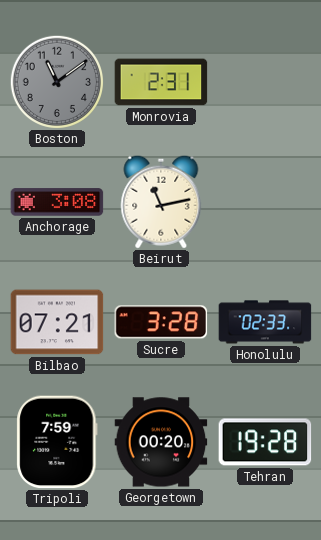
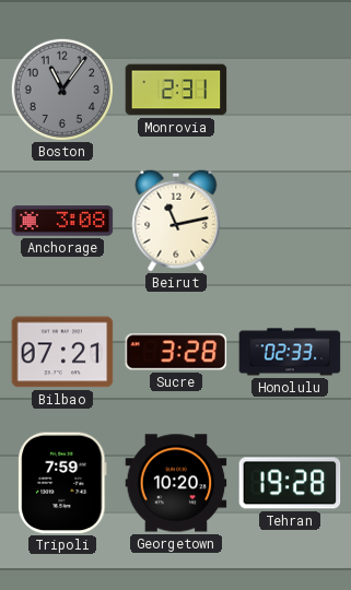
Boston: 11:09 -> 11:06
Georgetown: 00:20 -> 10:20
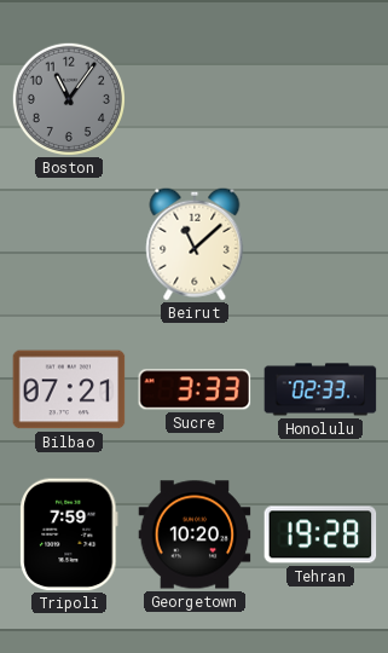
Monrovia: 2:31 -> none
Anchorage: 3:08 -> none
Beirut: 11:13 -> 11:08
Sucre: 3:28 -> 3:33
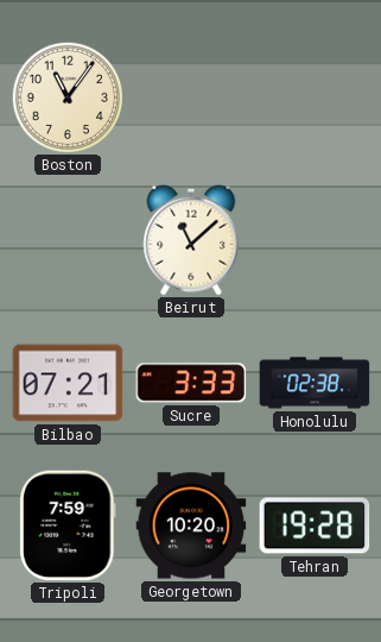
Boston dial: grey -> cream
Honolulu: 02:33 -> 02:38
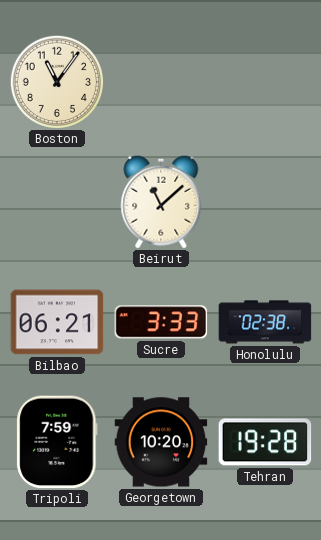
Bilbao: 07:21 -> 06:21
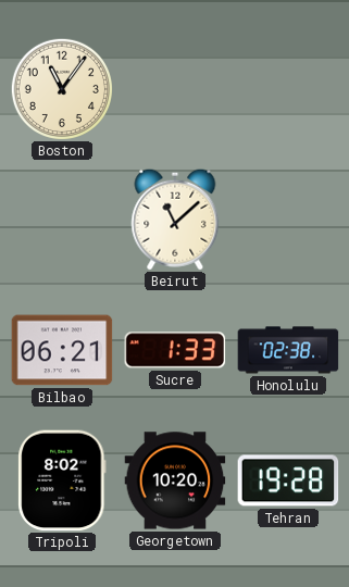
Sucre: 3:33 -> 1:33
Tripoli: 7:59 -> 8:02
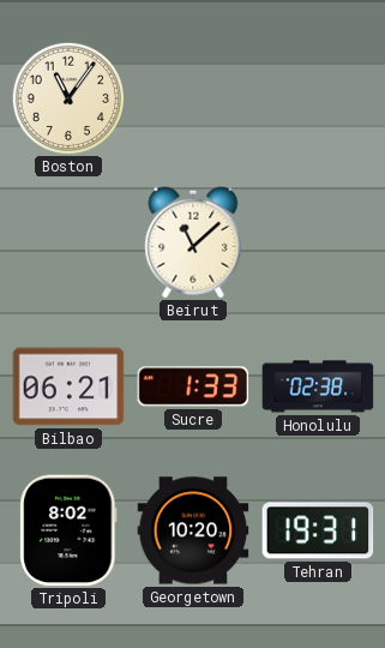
Tehran: 19:28 -> 19:31
